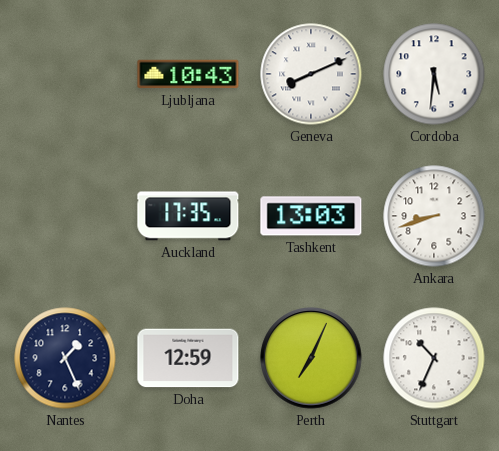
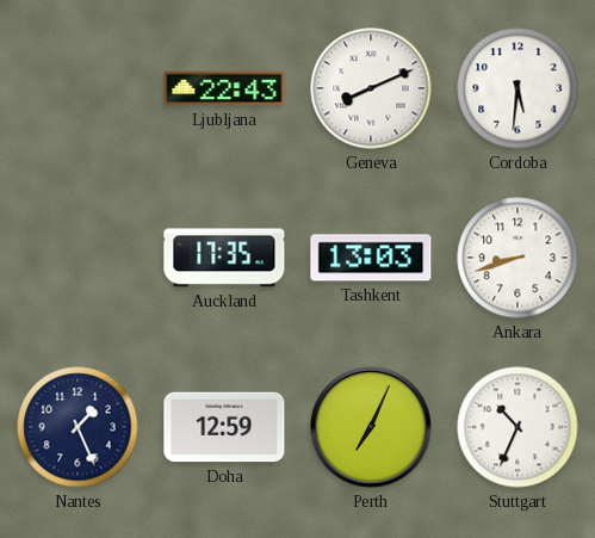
Ljubljana: 10:43 -> 22:43
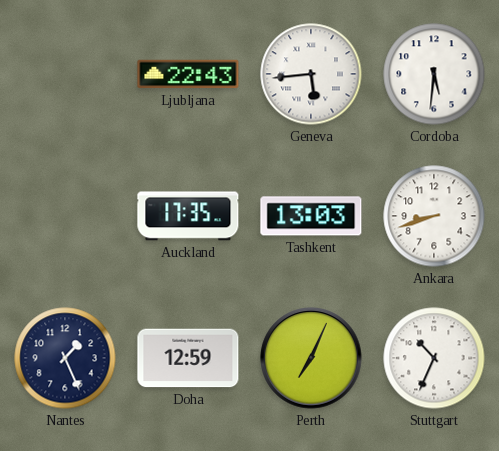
Geneva: 8:11 -> 5:44
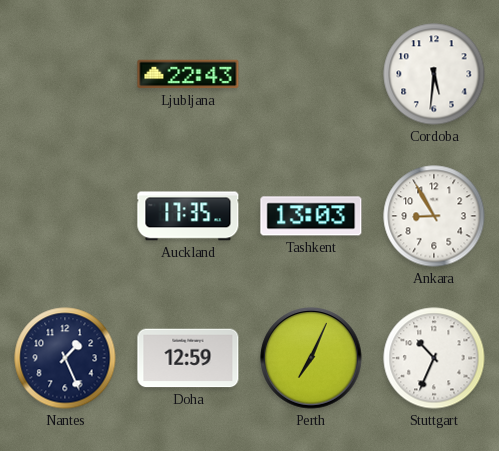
Geneva: 5:44 -> none
Ankara: 8:42 -> 8:55
